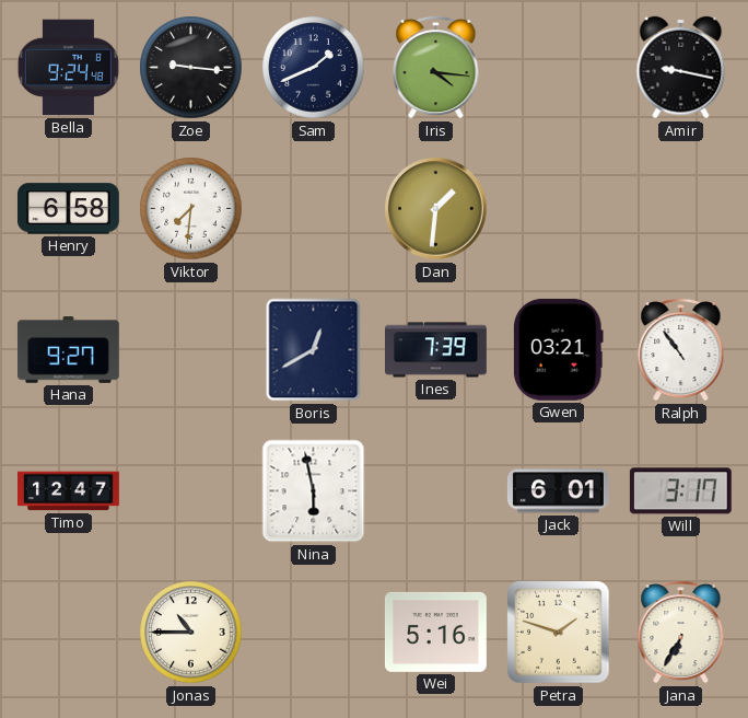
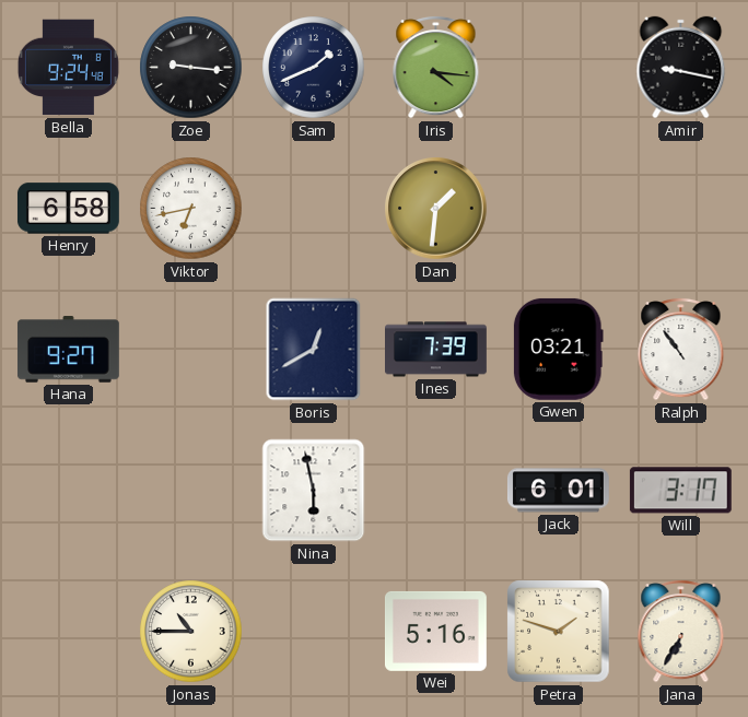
Viktor: 7:31 -> 6:43
Timo: 12:47 -> none
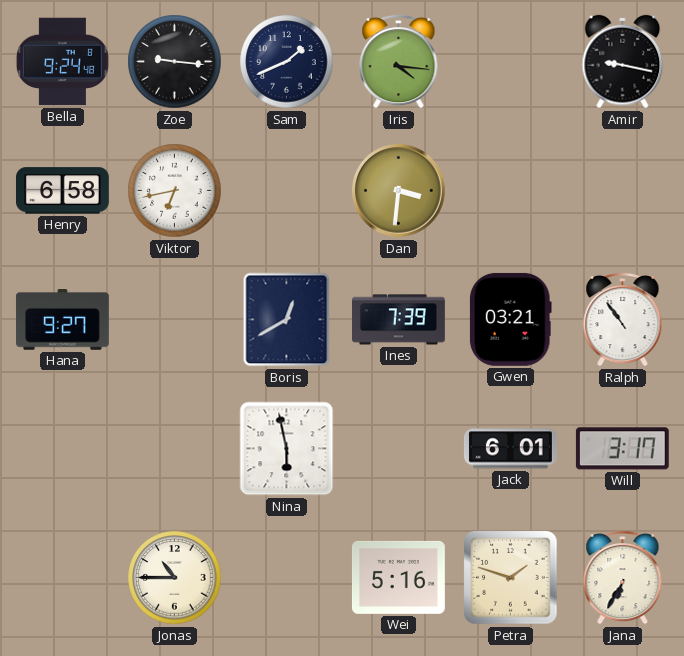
Dan: 1:31 -> 3:31
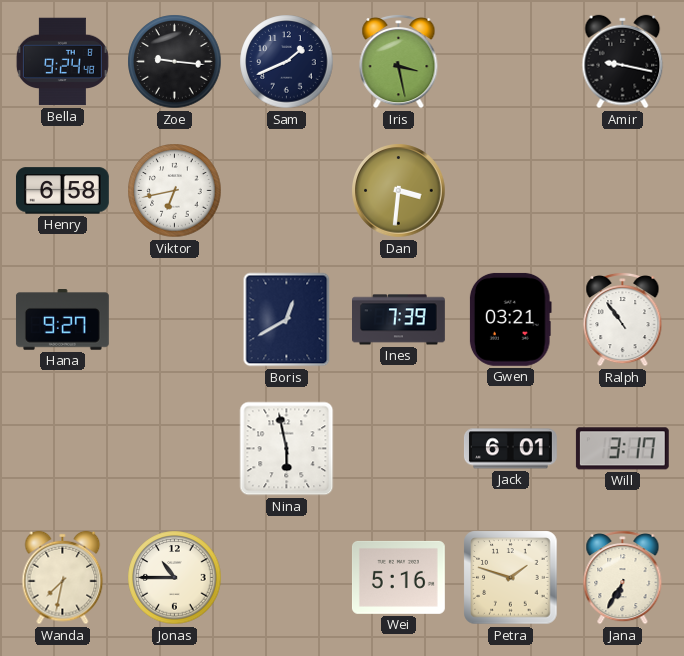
Iris: 4:16 -> 3:28
Wanda: none -> 7:32
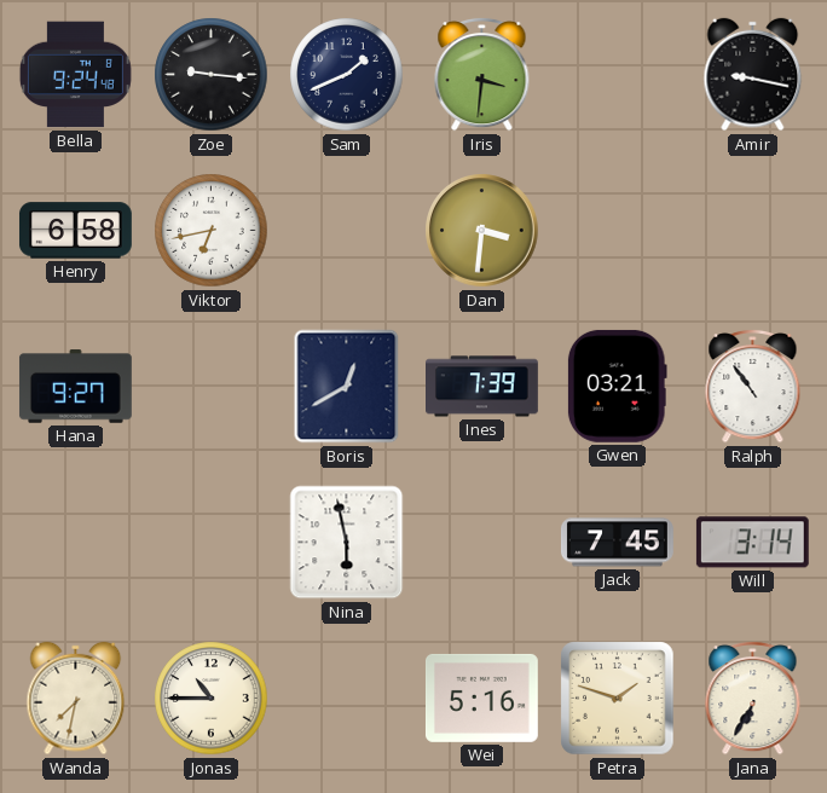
Iris: 3:28 -> 3:31
Jack: 6:01 -> 7:45
Will: 3:17 -> 3:14
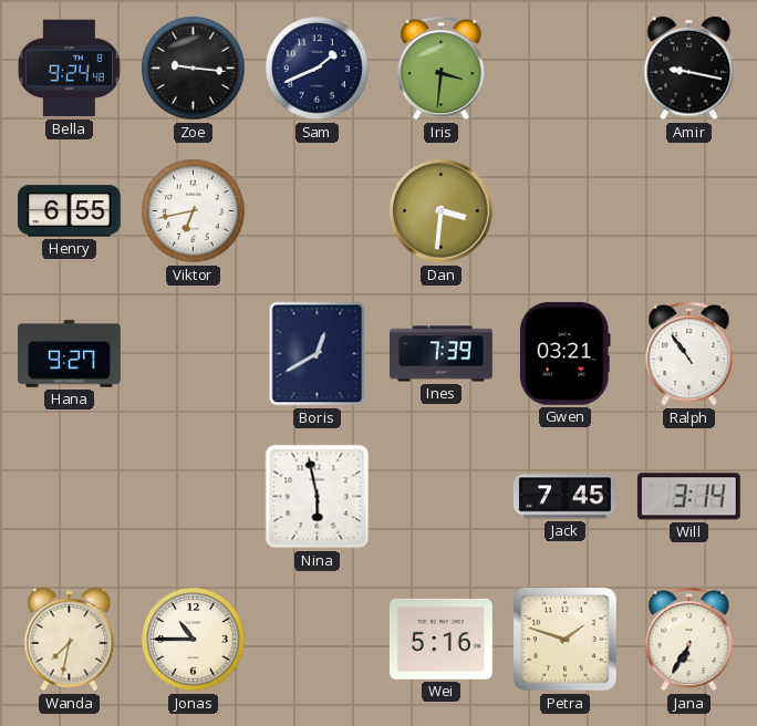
Henry: 6:58 -> 6:55
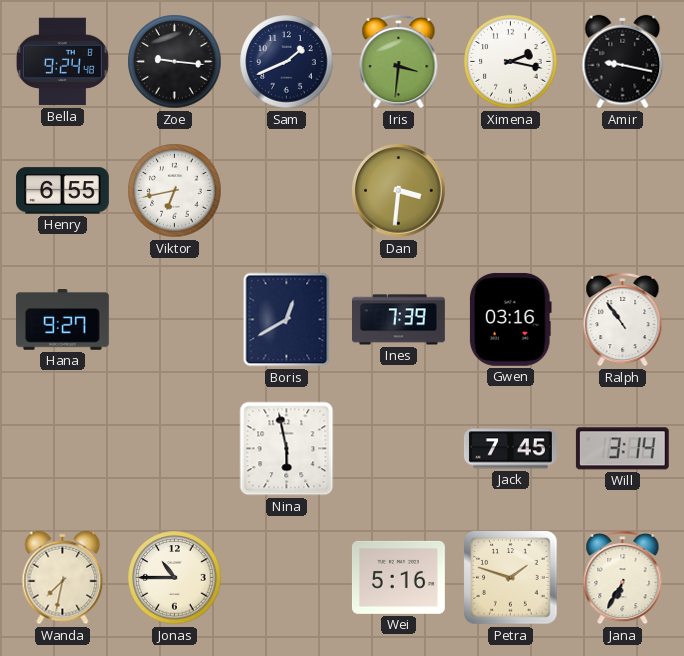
Ximena: none -> 2:17
Gwen: 03:21 -> 03:16
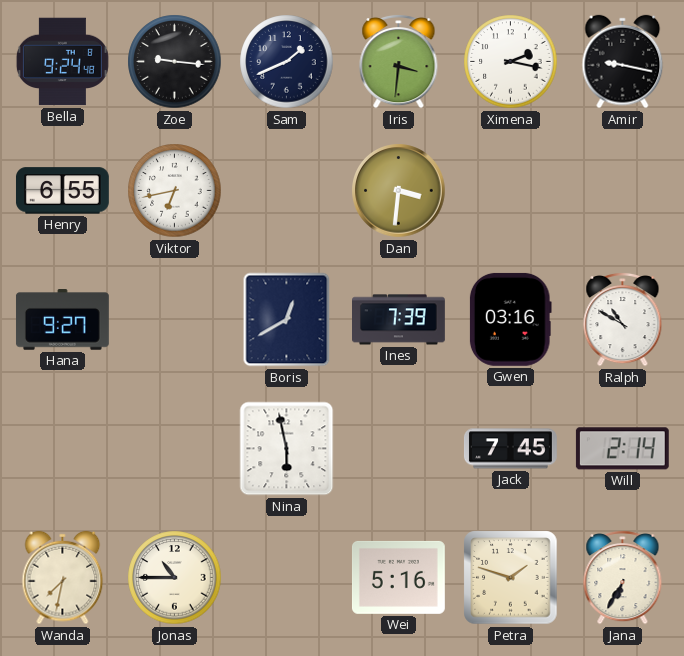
Ralph: 10:54 -> 10:50
Will: 3:14 -> 2:14
